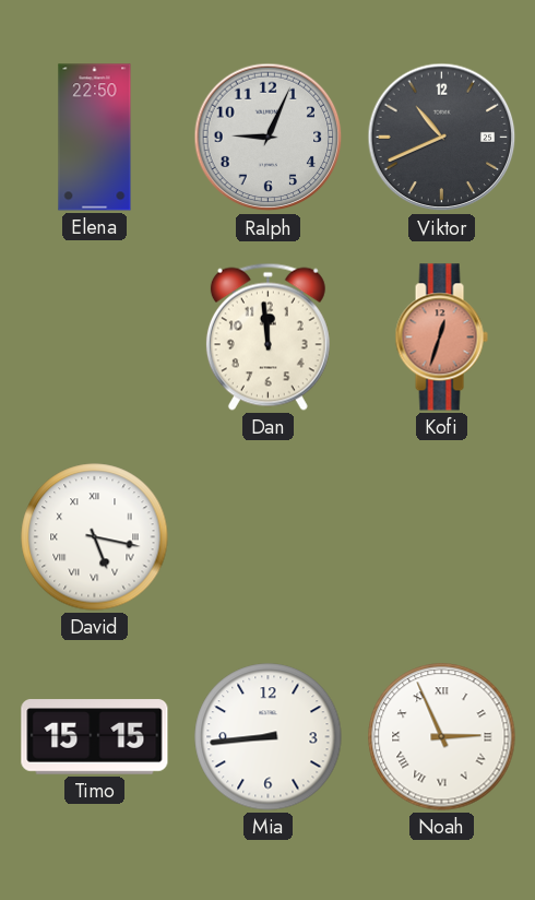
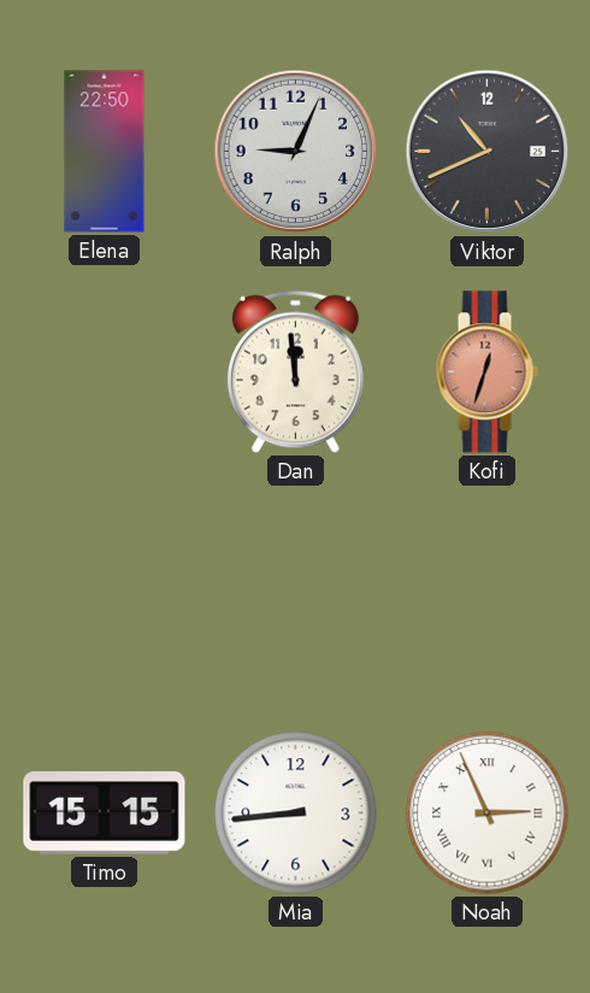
David: 5:17 -> none
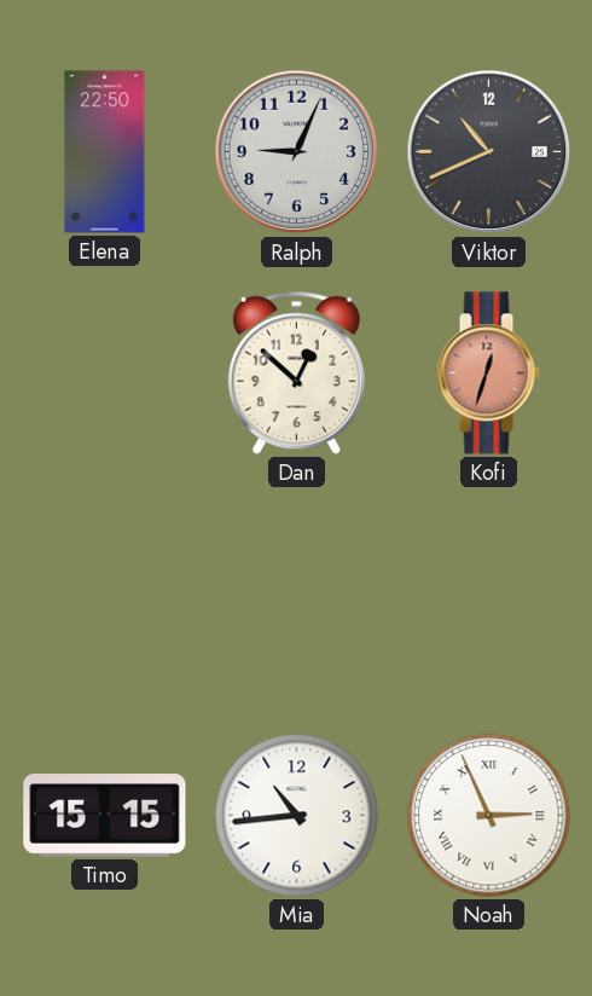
Dan: 11:59 -> 12:52
Mia: 8:44 -> 10:44
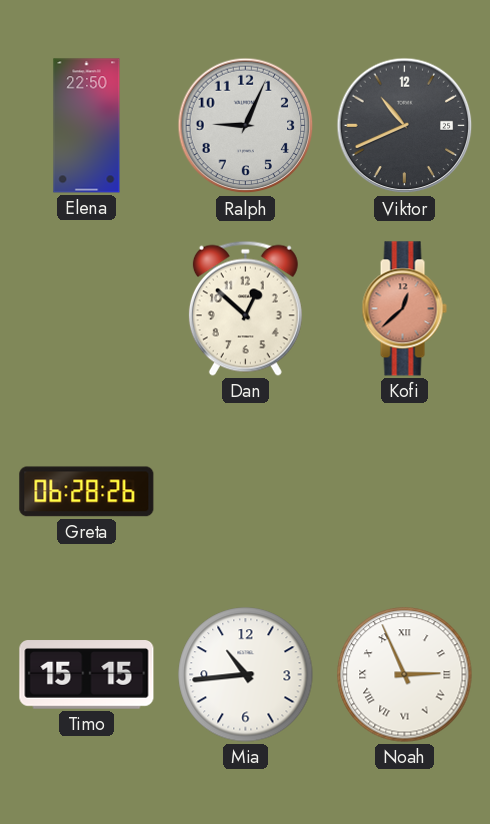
Kofi: 12:33 -> 12:38
Greta: none -> 06:28
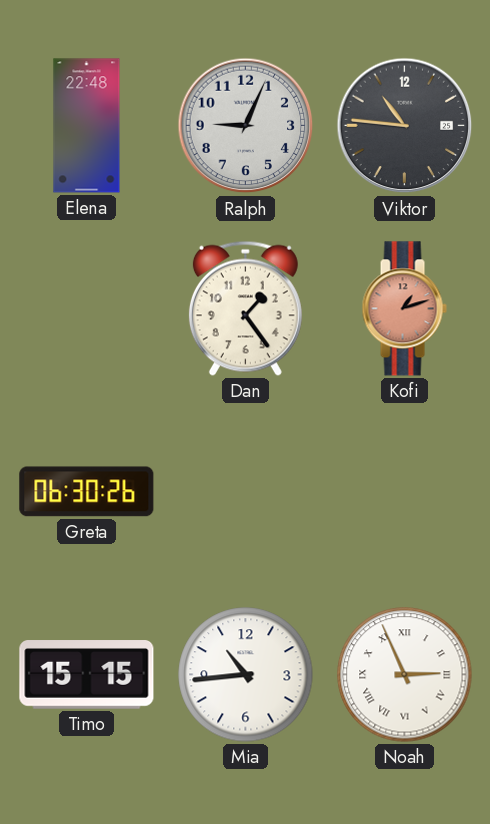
Elena: 22:50 -> 22:48
Viktor: 10:41 -> 10:46
Dan: 12:52 -> 1:24
Kofi: 12:38 -> 1:12
Greta: 06:28 -> 06:30
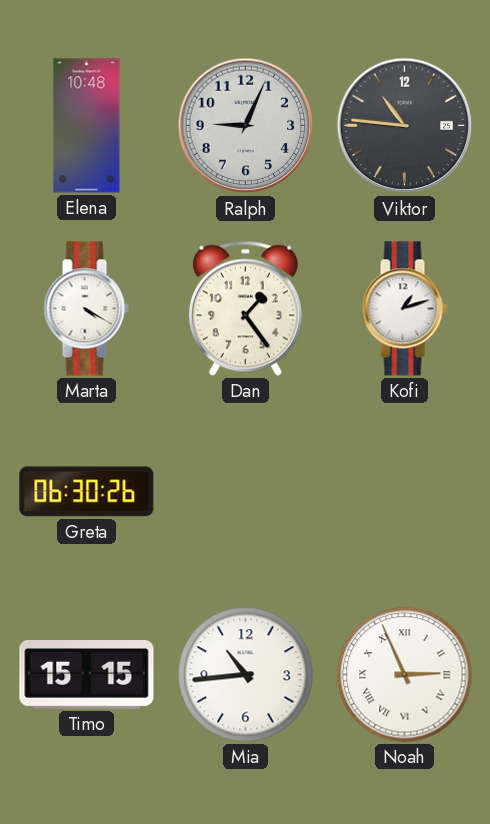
Elena: 22:48 -> 10:48
Marta: none -> 4:20
Kofi dial: salmon -> white
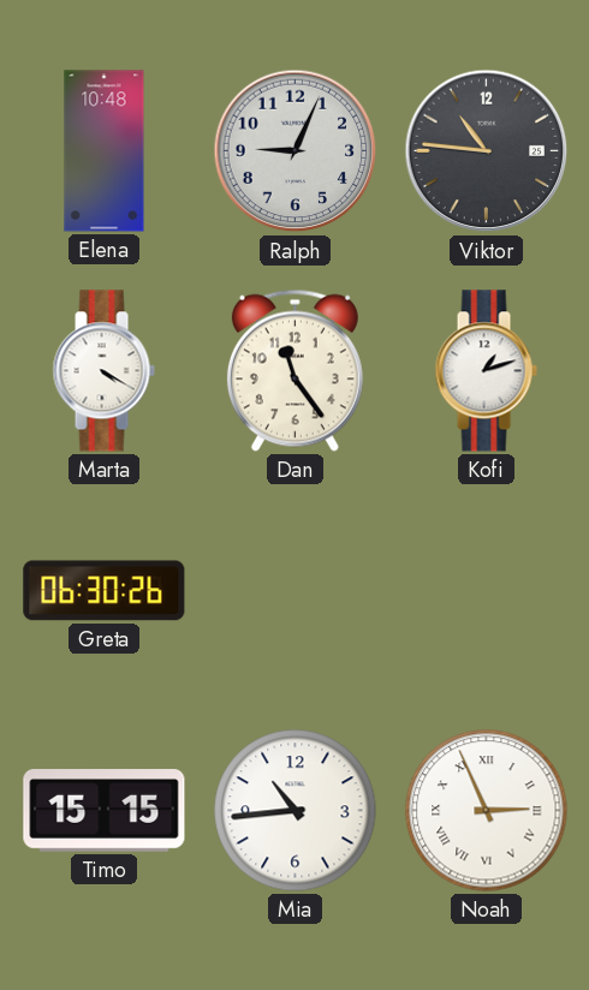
Dan: 1:24 -> 11:24
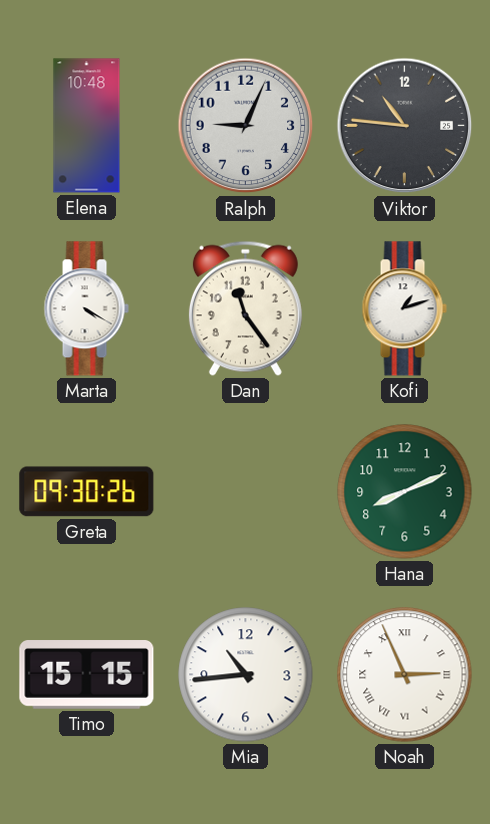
Greta: 06:30 -> 09:30
Hana: none -> 8:11
